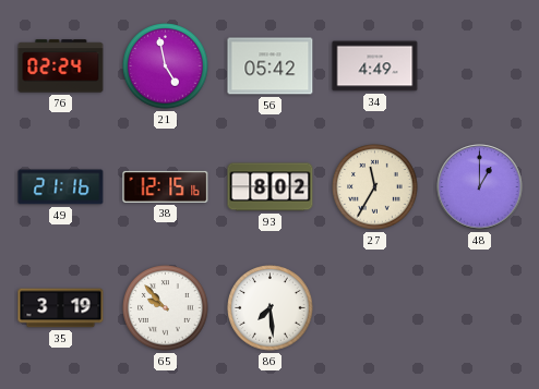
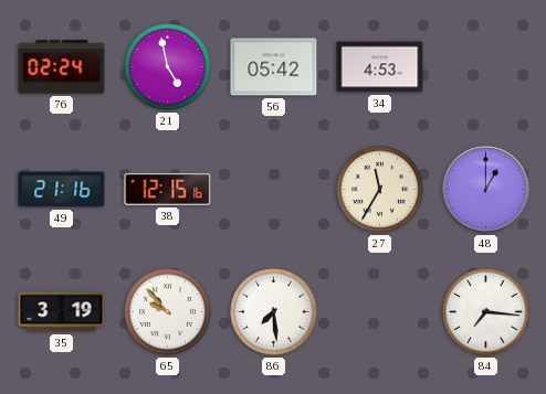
34: 4:49 -> 4:53
93: 8:02 -> none
84: none -> 7:16
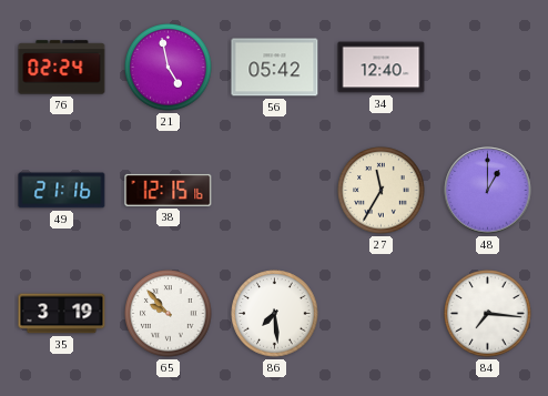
34: 4:53 -> 12:40
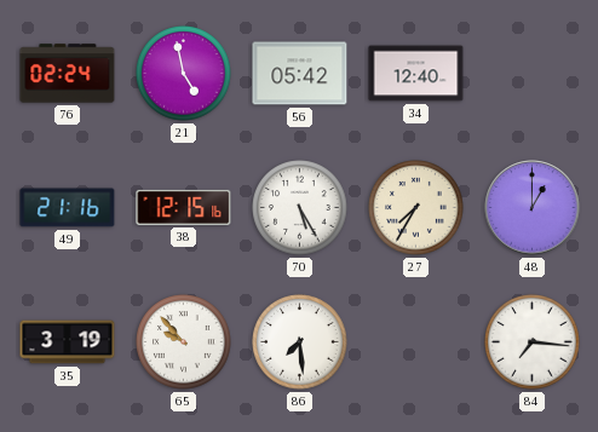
70: none -> 5:25
27: 11:35 -> 7:35
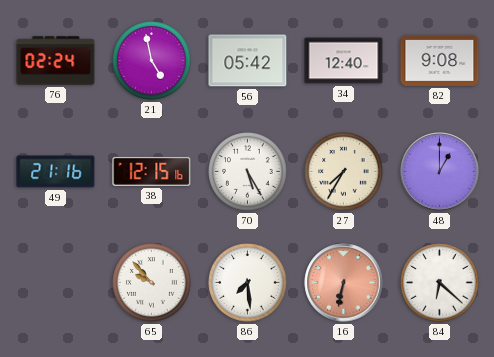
82: none -> 9:08
35: 3:19 -> none
16: none -> 6:32
84: 7:16 -> 6:22
